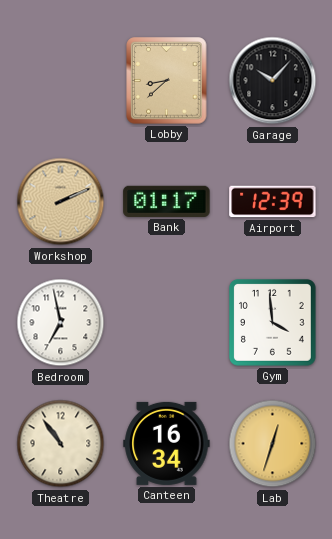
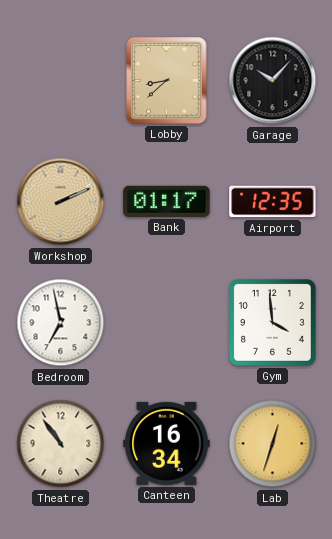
Airport: 12:39 -> 12:35
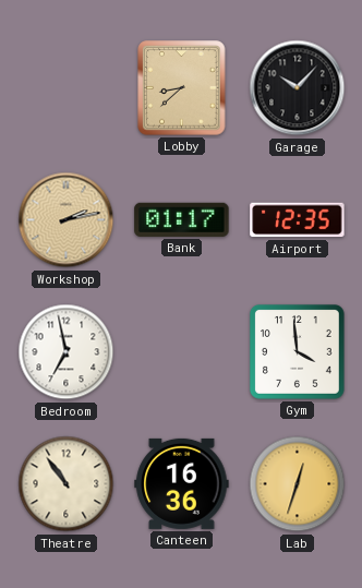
Workshop: 2:11 -> 2:13
Canteen: 16:34 -> 16:36
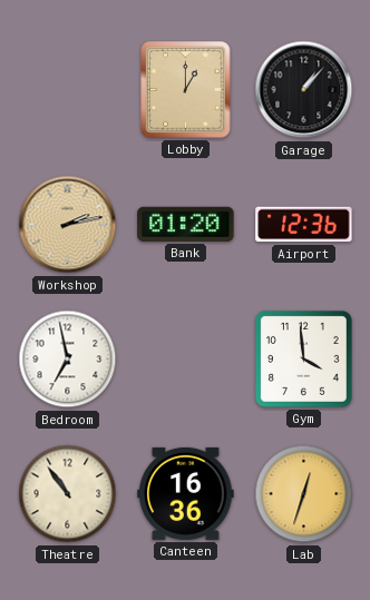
Lobby: 8:38 -> 1:00
Garage: 10:07 -> 1:07
Bank: 01:17 -> 01:20
Airport: 12:35 -> 12:36
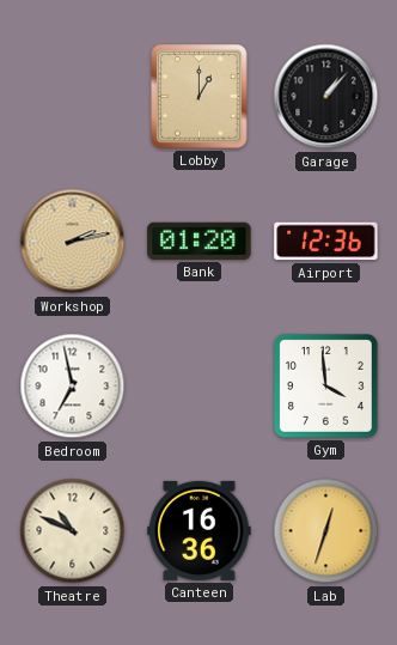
Theatre: 10:54 -> 10:49
